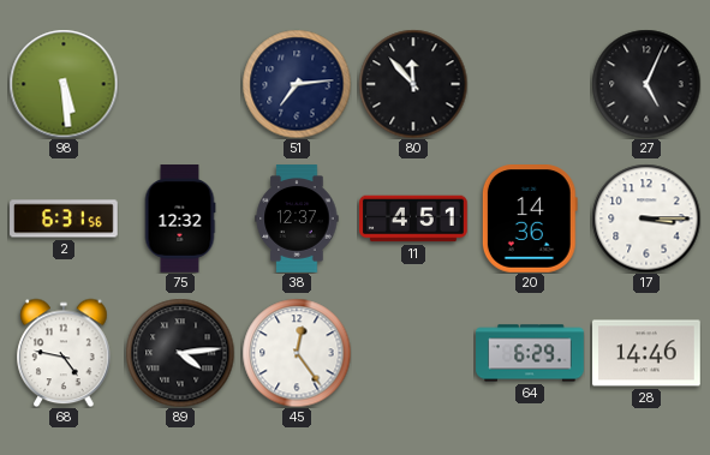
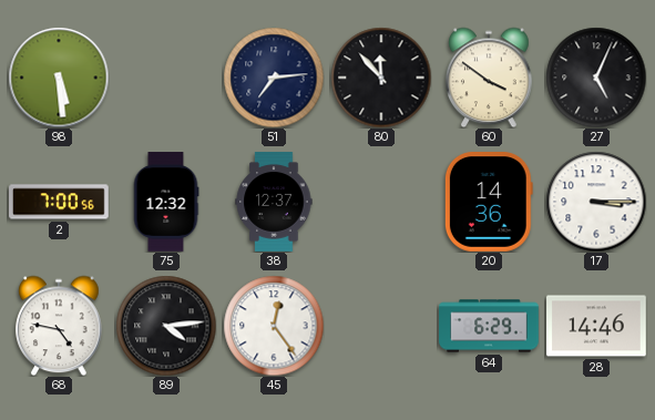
60: none -> 3:51
2: 6:31 -> 7:00
11: 4:51 -> none
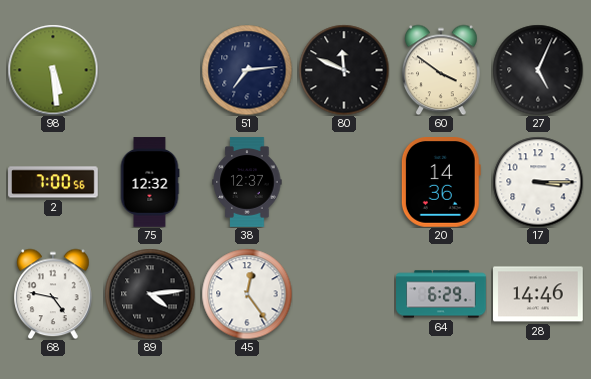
80: 11:53 -> 11:49
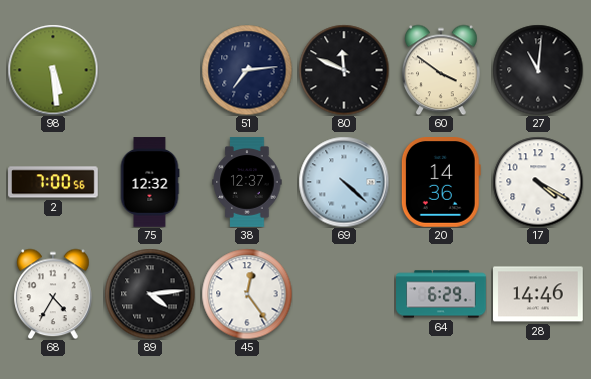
27: 5:04 -> 11:01
69: none -> 4:22
17: 3:15 -> 4:20
68: 4:47 -> 4:35
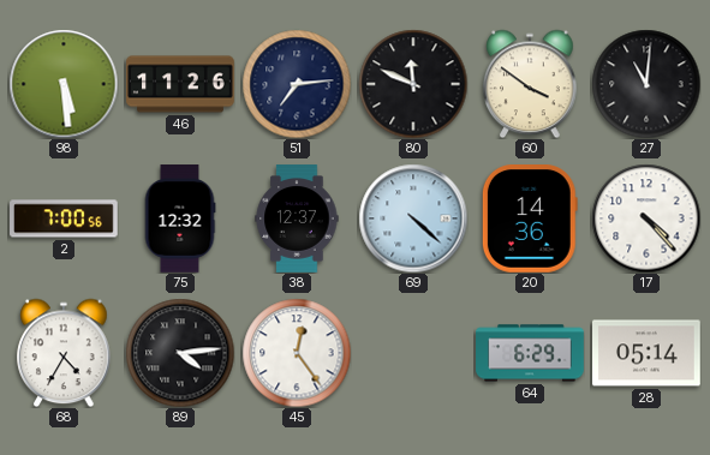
46: none -> 11:26
17: 4:20 -> 4:23
28: 14:46 -> 05:14
